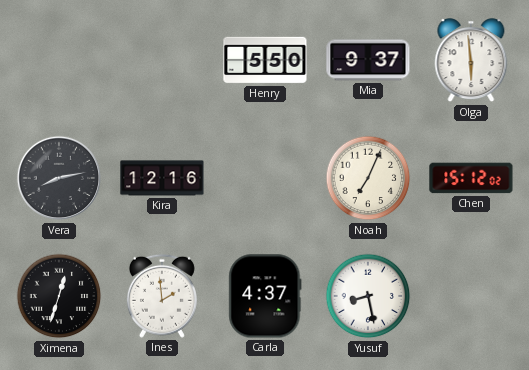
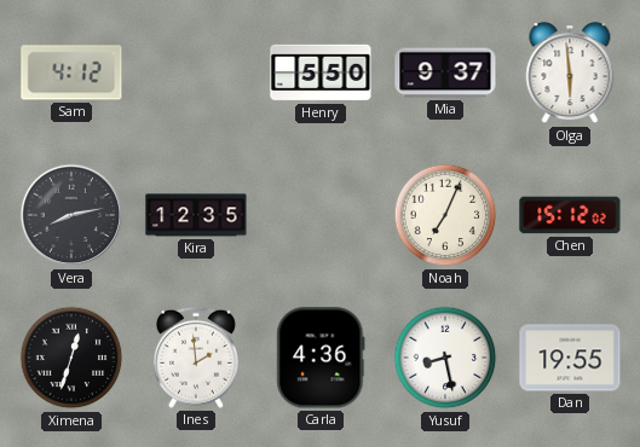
Sam: none -> 4:12
Kira: 12:16 -> 12:35
Carla: 4:37 -> 4:36
Dan: none -> 19:55
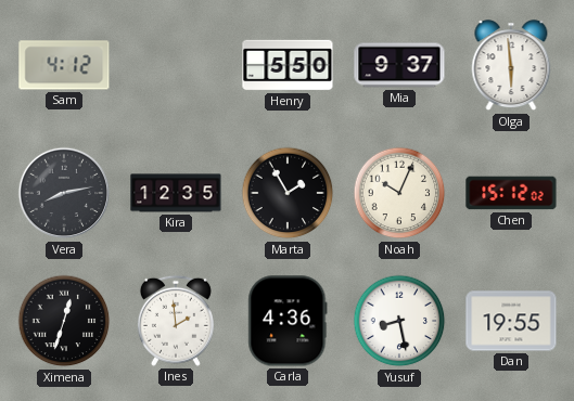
Marta: none -> 1:55
Noah: 7:04 -> 10:04
